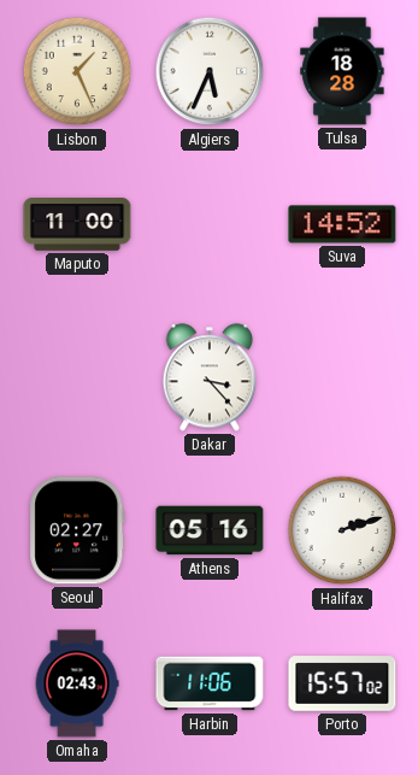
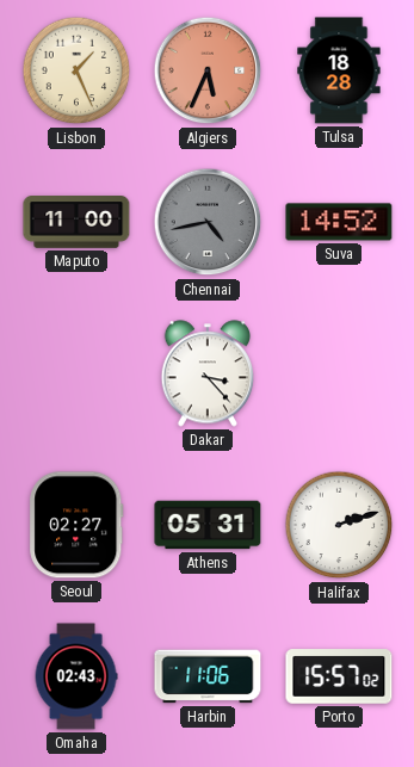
Algiers dial: white -> salmon
Chennai: none -> 4:43
Athens: 05:16 -> 05:31
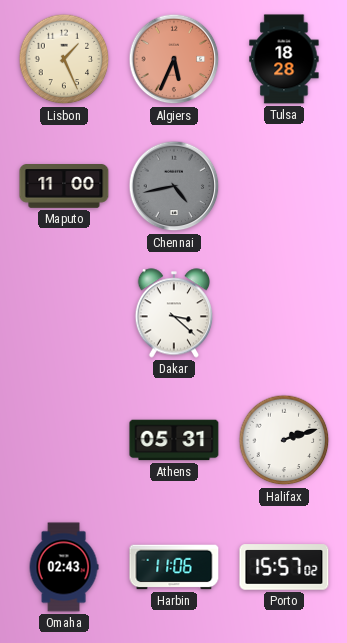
Suva: 14:52 -> none
Dakar: 3:23 -> 3:22
Seoul: 02:27 -> none
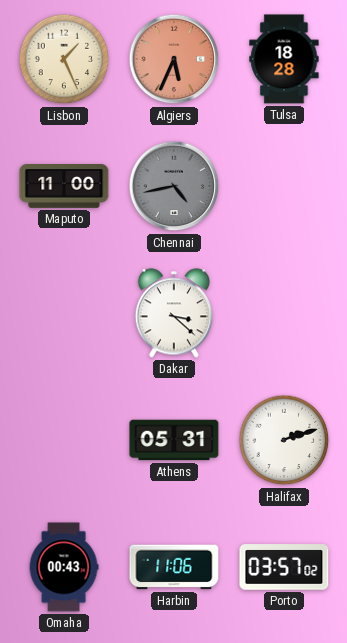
Omaha: 02:43 -> 00:43
Porto: 15:57 -> 03:57
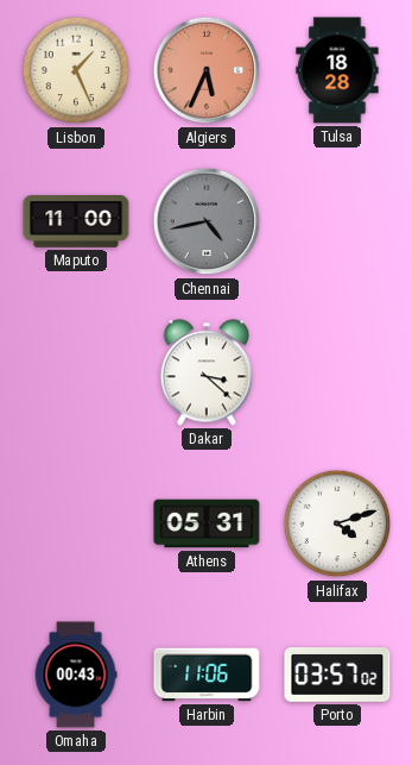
Halifax: 2:12 -> 4:12
